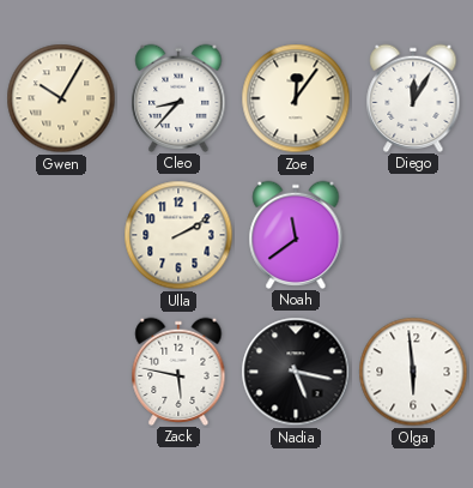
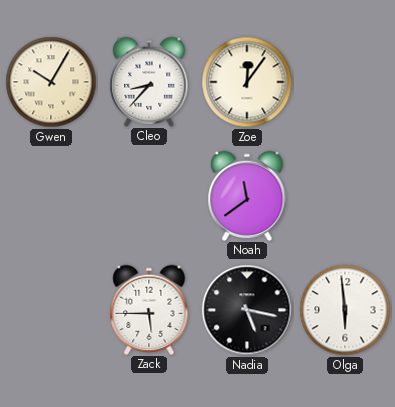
Diego: 12:05 -> none
Ulla: 2:10 -> none
Zack: 5:47 -> 5:45
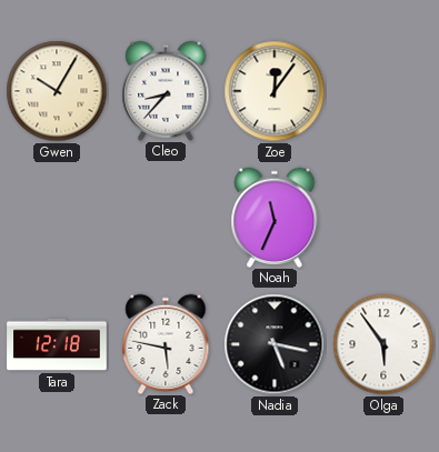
Noah: 11:39 -> 11:34
Tara: none -> 12:18
Zack: 5:45 -> 5:47
Olga: 5:59 -> 5:54
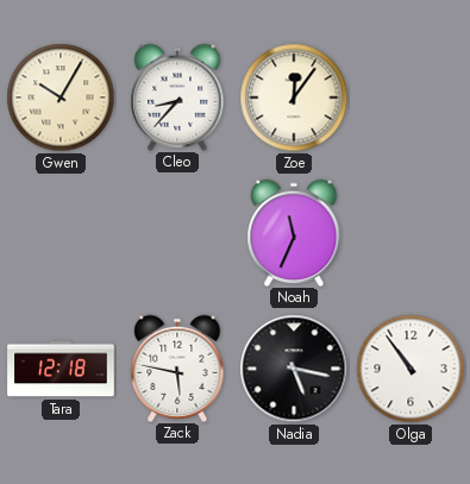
Olga: 5:54 -> 10:54
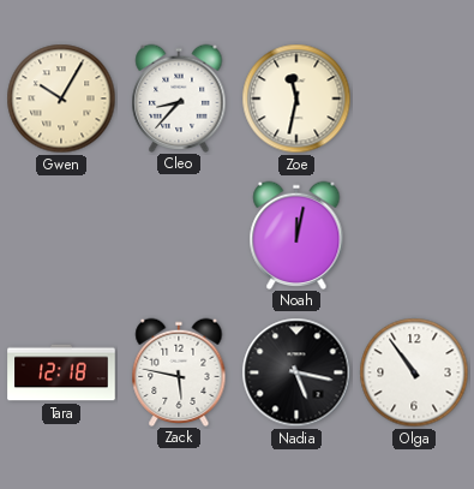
Zoe: 12:06 -> 11:32
Noah: 11:34 -> 12:02
